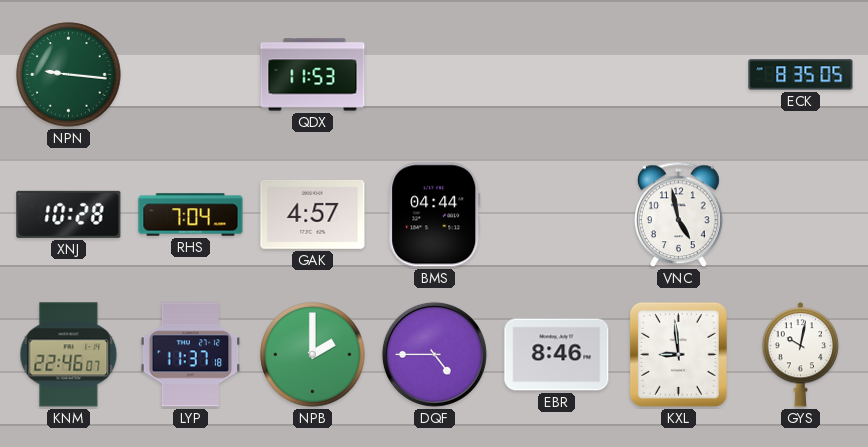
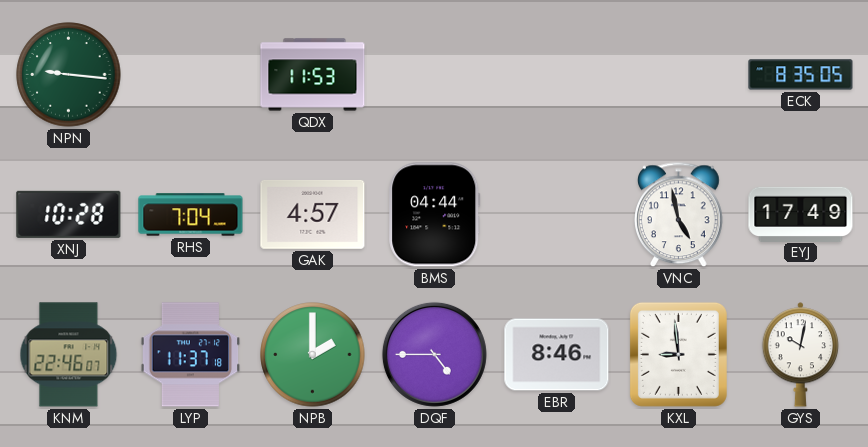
EYJ: none -> 17:49
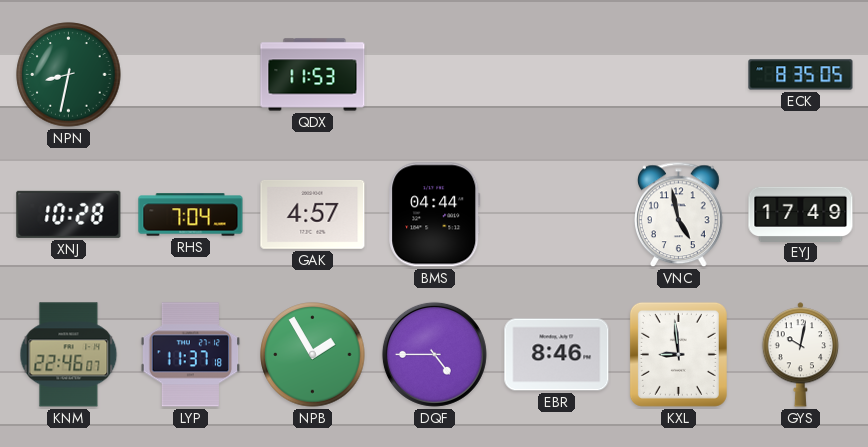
NPN: 9:16 -> 8:32
NPB: 2:00 -> 1:55
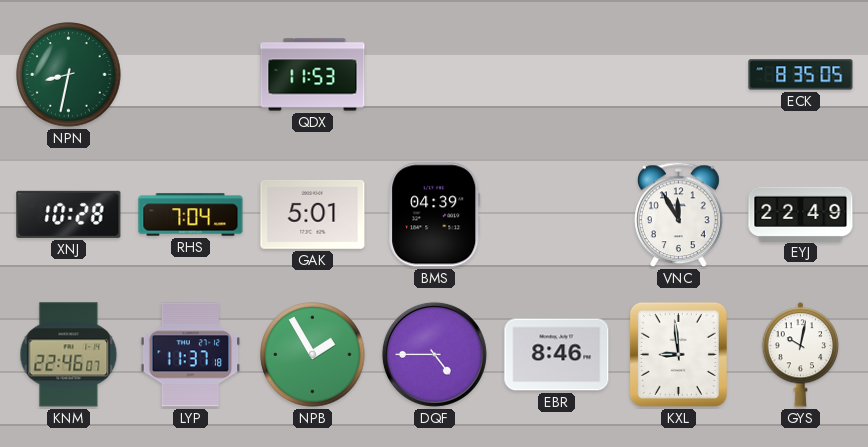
GAK: 4:57 -> 5:01
BMS: 04:44 -> 04:39
VNC: 4:58 -> 11:55
EYJ: 17:49 -> 22:49
